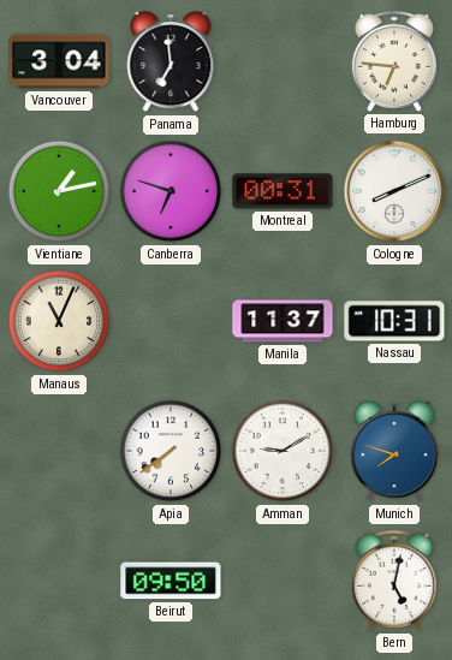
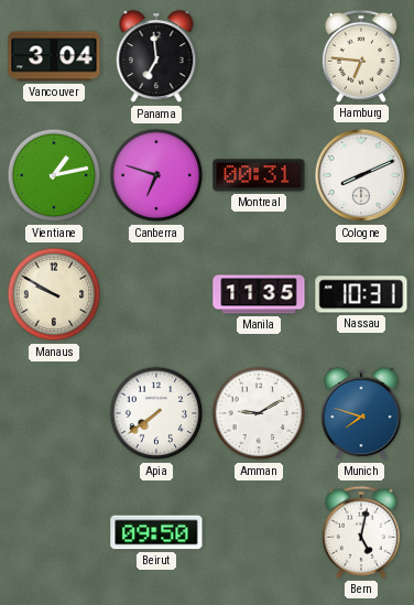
Manaus: 11:04 -> 9:50
Manila: 11:37 -> 11:35
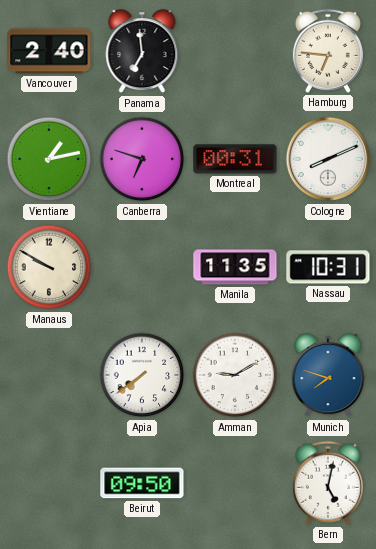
Vancouver: 3:04 -> 2:40
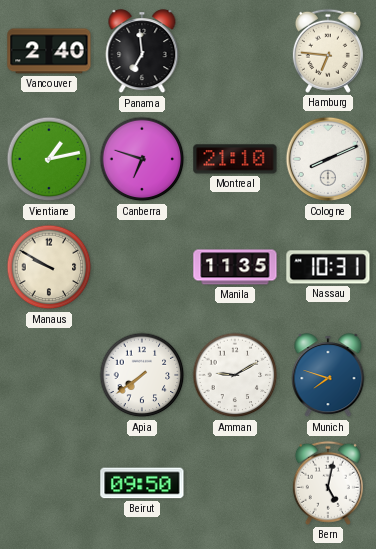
Montreal: 00:31 -> 21:10
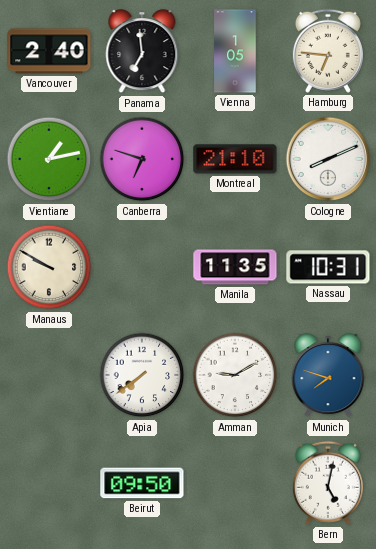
Vienna: none -> 1:05
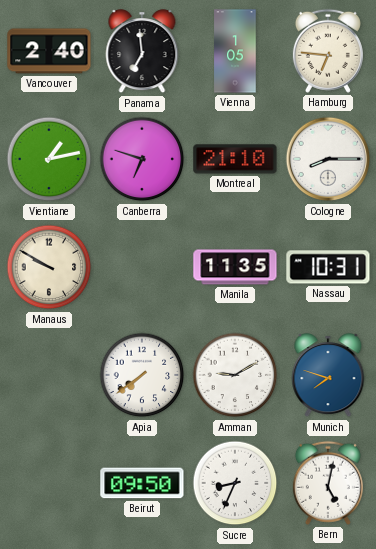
Cologne: 8:11 -> 8:15
Sucre: none -> 8:34
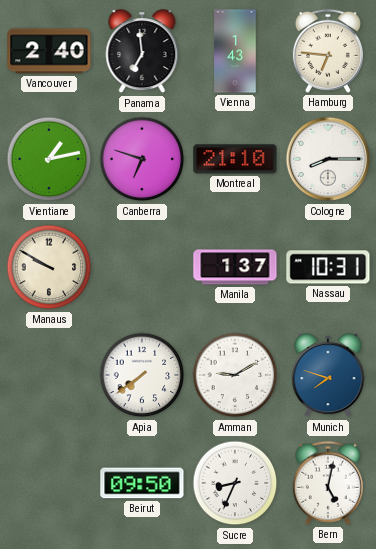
Vienna: 1:05 -> 1:43
Manila: 11:35 -> 1:37
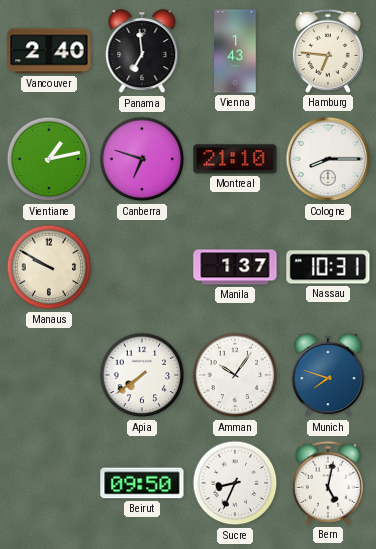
Amman: 9:10 -> 10:06
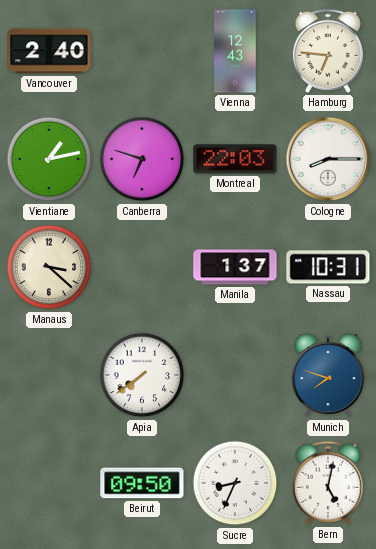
Panama: 6:59 -> none
Vienna: 1:43 -> 12:43
Montreal: 21:10 -> 22:03
Manaus: 9:50 -> 3:22
Amman: 10:06 -> none
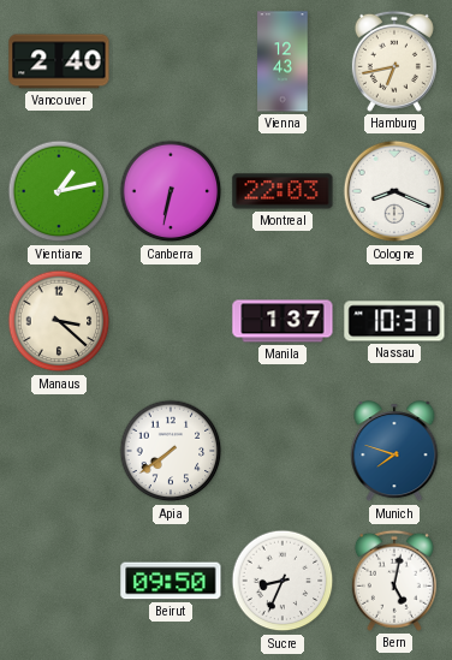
Hamburg: 6:46 -> 6:43
Canberra: 6:48 -> 6:32
Cologne: 8:15 -> 8:19
